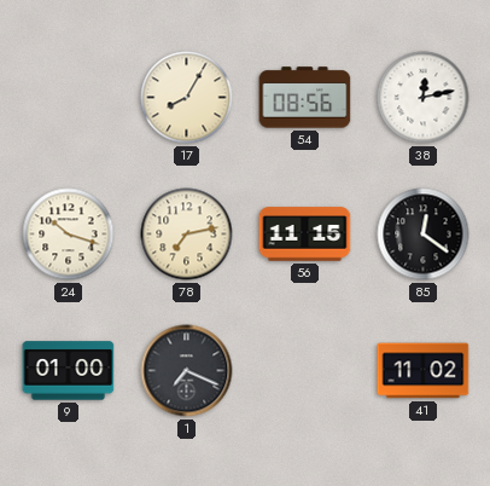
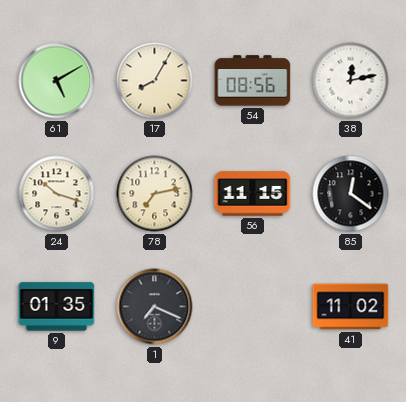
61: none -> 5:10
9: 01:00 -> 01:35
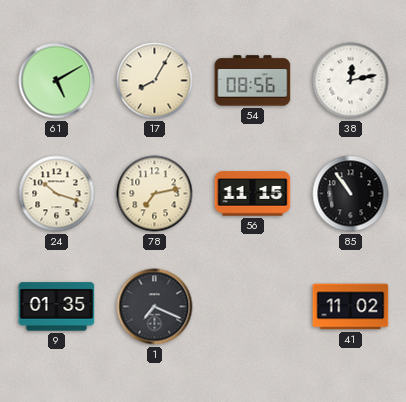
85: 12:21 -> 10:54
